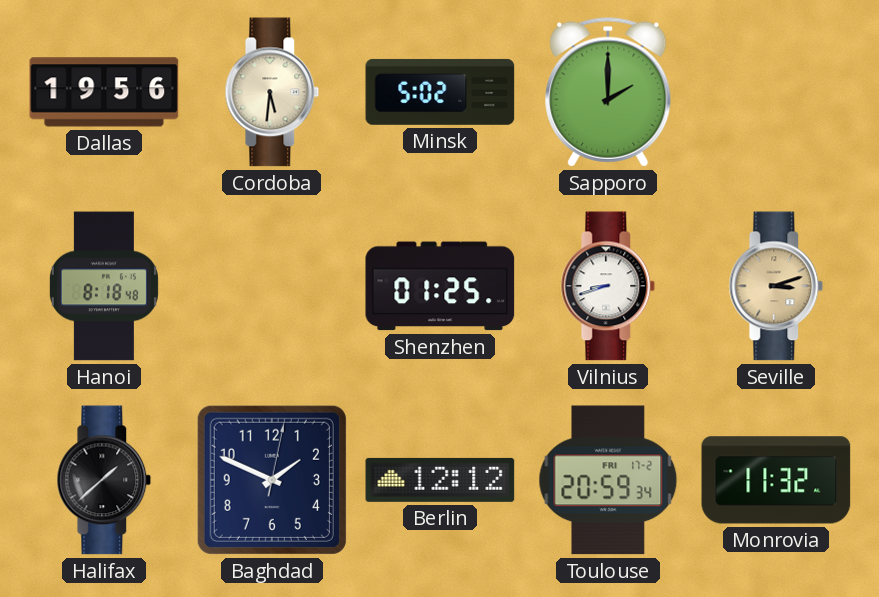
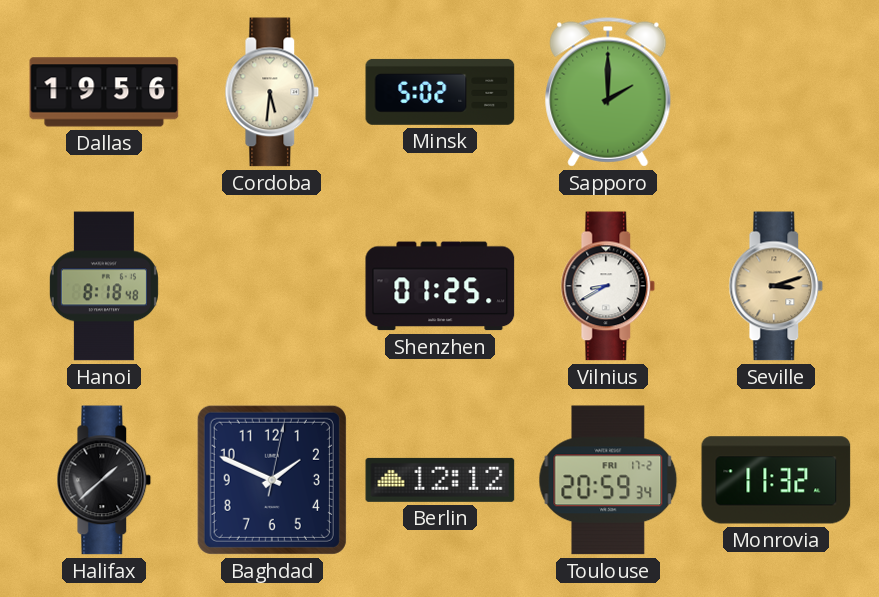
Vilnius: 8:42 -> 8:40
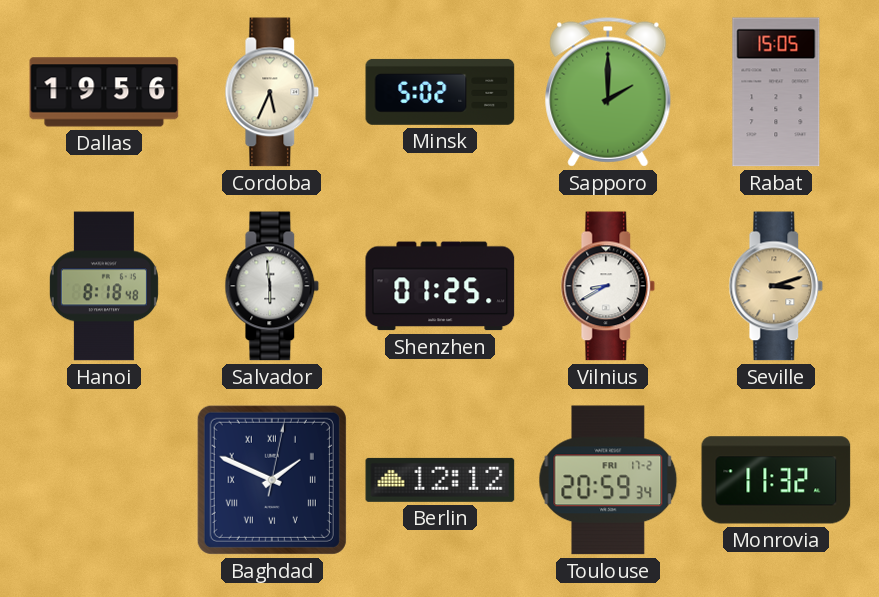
Cordoba: 5:31 -> 5:34
Rabat: none -> 15:05
Salvador: none -> 5:59
Halifax: 1:38 -> none
Baghdad numerals: Arabic -> Roman
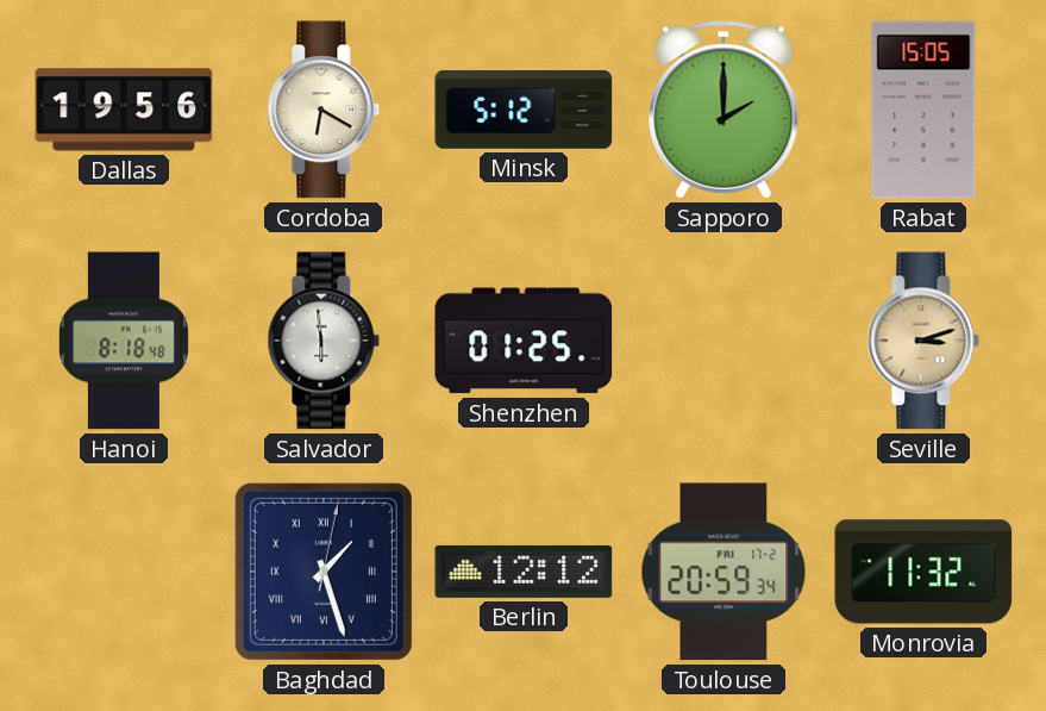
Cordoba: 5:34 -> 6:20
Minsk: 5:02 -> 5:12
Vilnius: 8:40 -> none
Baghdad: 1:49 -> 1:27
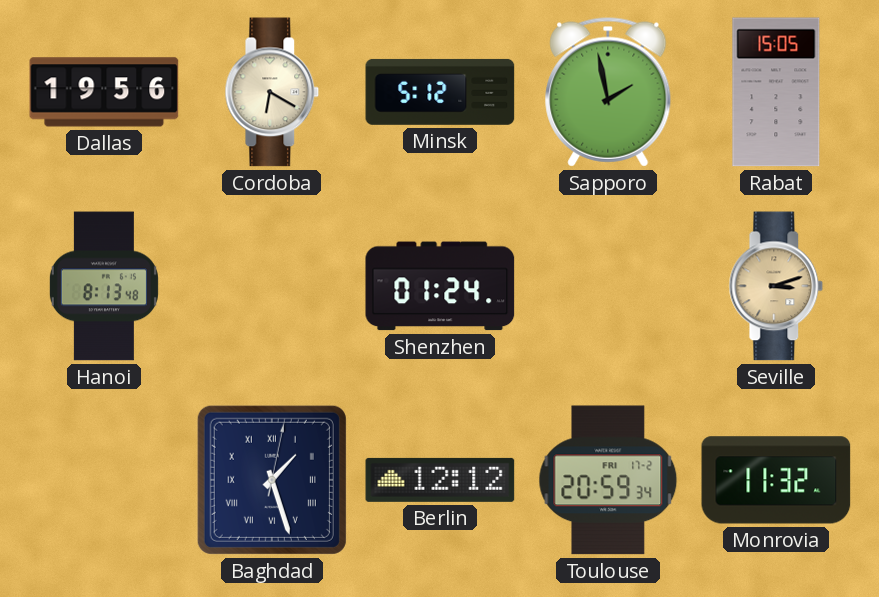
Sapporo: 2:00 -> 1:58
Hanoi: 8:18 -> 8:13
Salvador: 5:59 -> none
Shenzhen: 01:25 -> 01:24
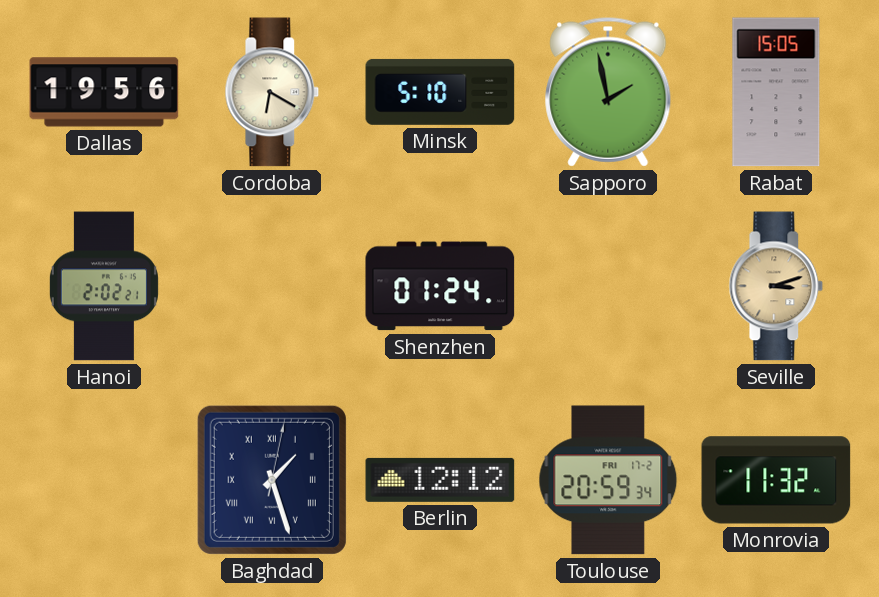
Minsk: 5:12 -> 5:10
Hanoi: 8:13 -> 2:02
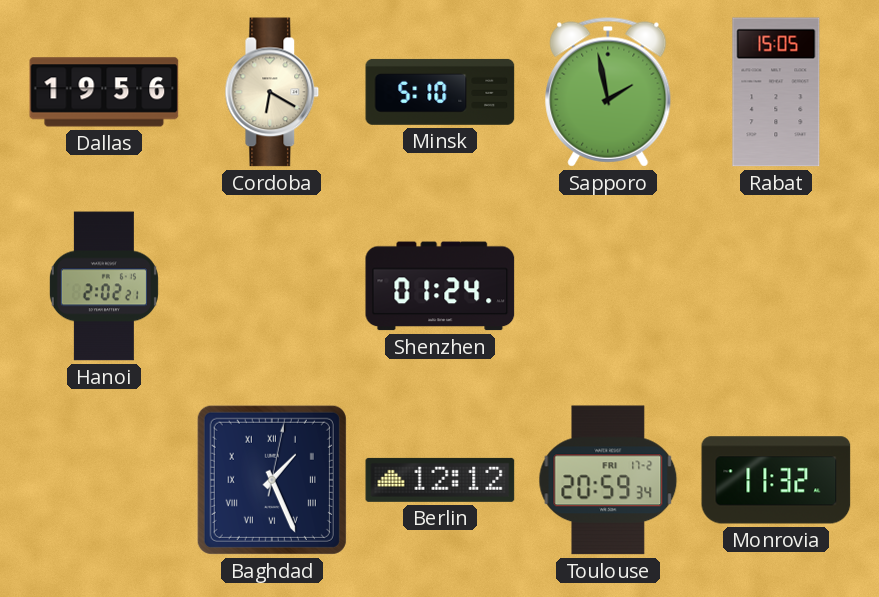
Seville: 3:12 -> none
Baghdad: 1:27 -> 1:26
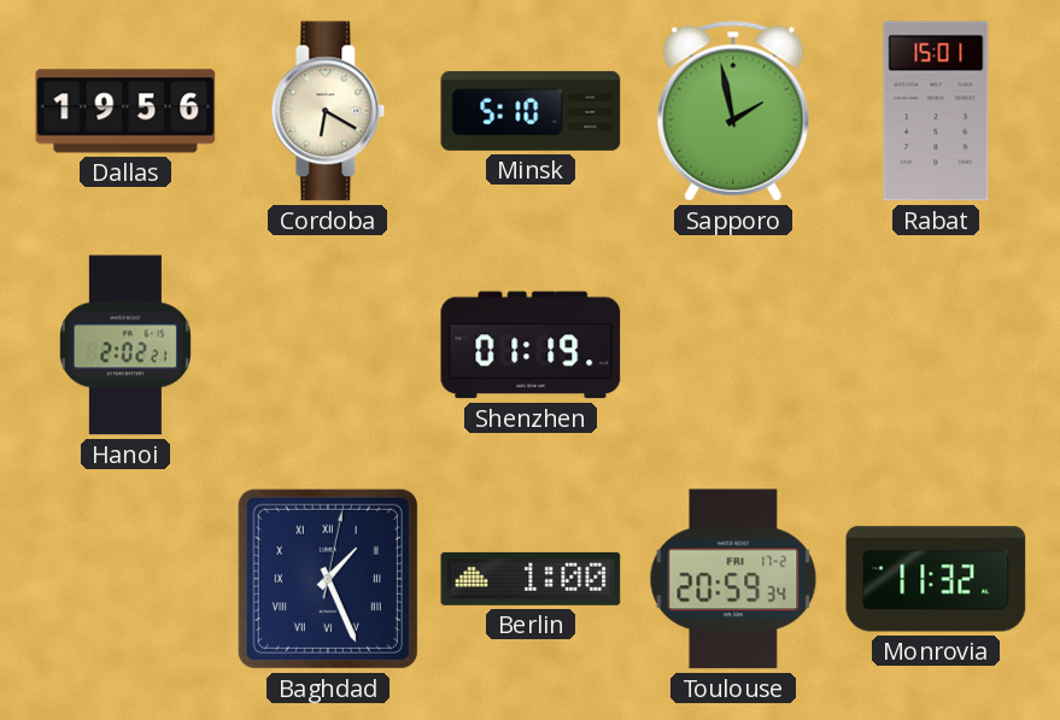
Rabat: 15:05 -> 15:01
Shenzhen: 01:24 -> 01:19
Berlin: 12:12 -> 1:00
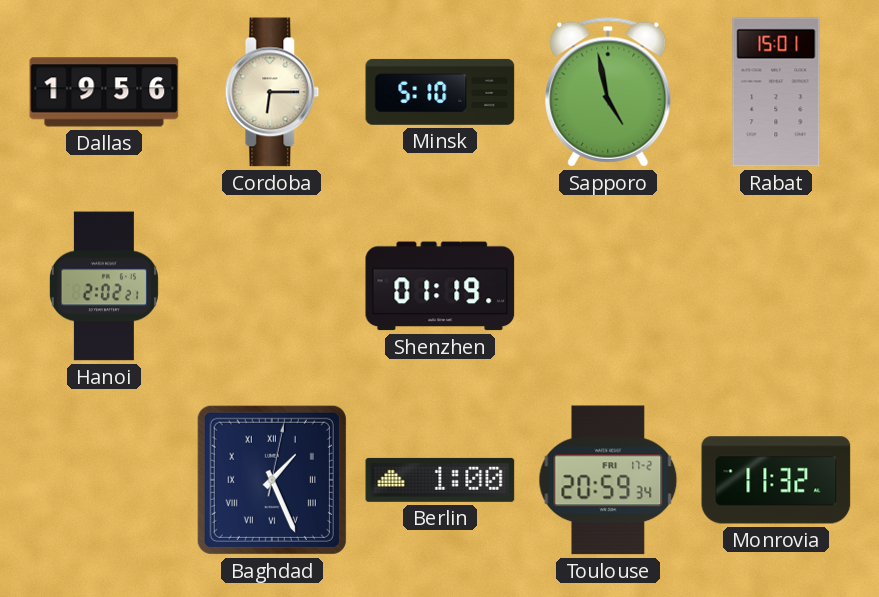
Cordoba: 6:20 -> 6:15
Sapporo: 1:58 -> 4:58
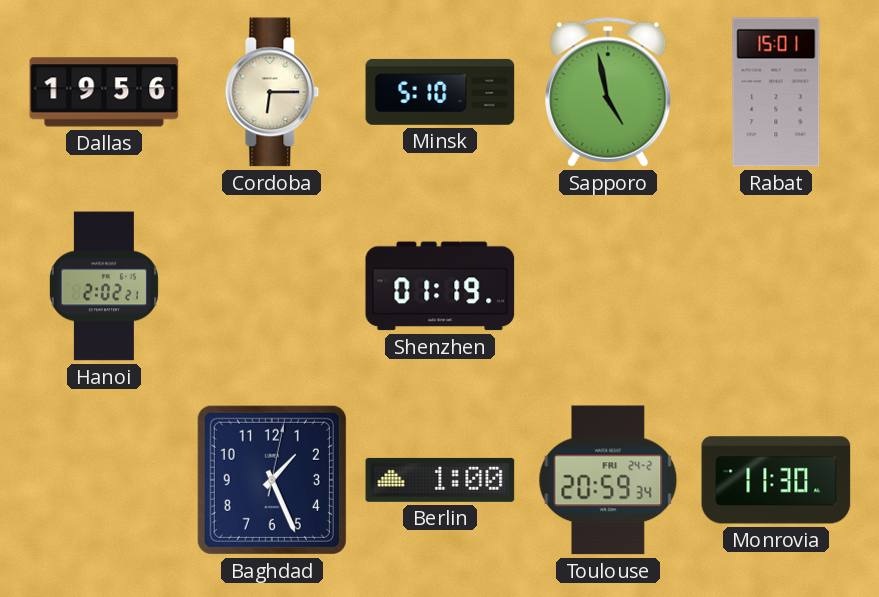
Baghdad numerals: Roman -> Arabic
Toulouse date: FRI 17-2 -> FRI 24-2
Monrovia: 11:32 -> 11:30
